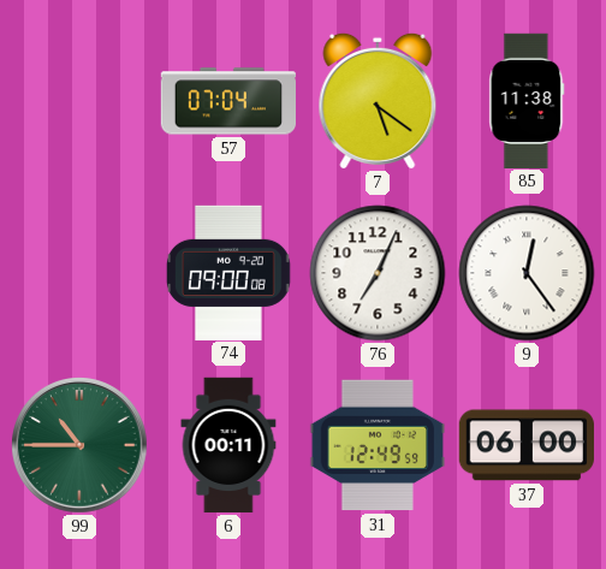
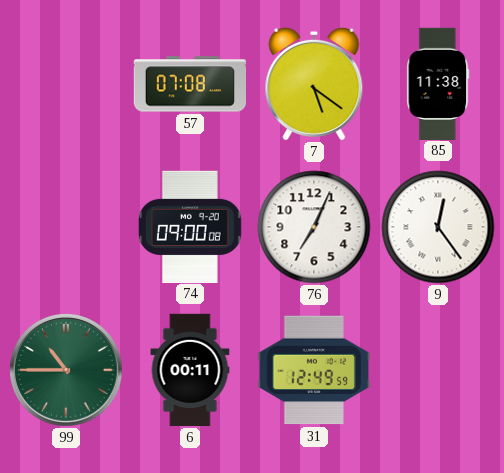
57: 07:04 -> 07:08
37: 06:00 -> none
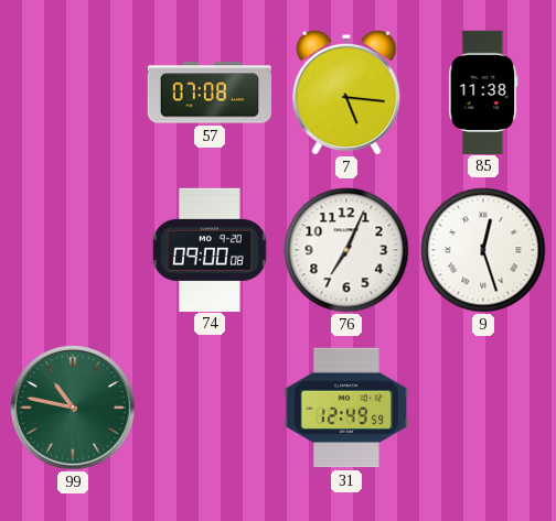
7: 5:21 -> 5:16
9: 12:24 -> 12:27
99: 10:45 -> 10:47
6: 00:11 -> none
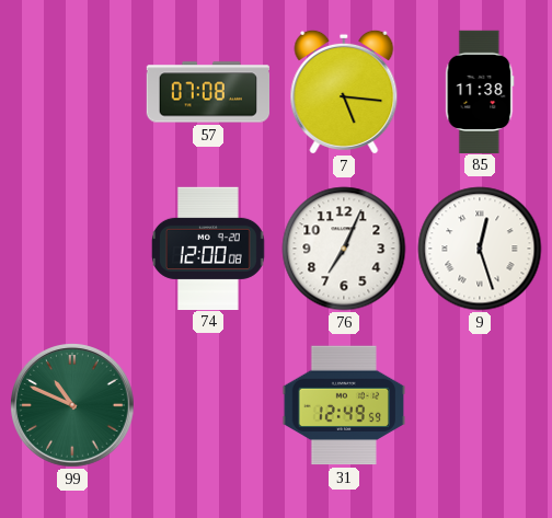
74: 09:00 -> 12:00
99: 10:47 -> 10:49
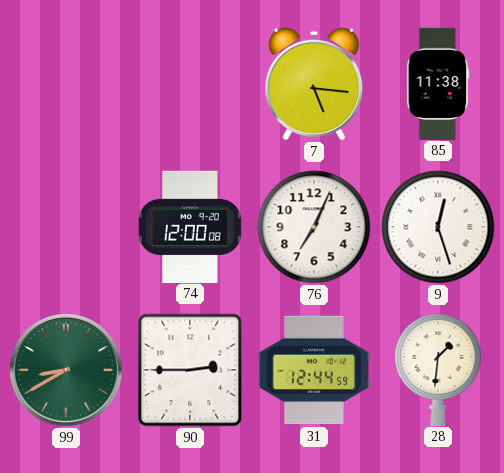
57: 07:08 -> none
99: 10:49 -> 8:40
90: none -> 2:45
31: 12:49 -> 12:44
28: none -> 1:31
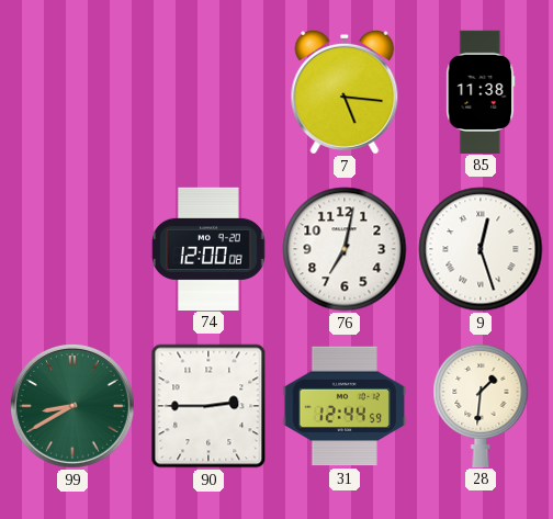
76: 7:04 -> 7:02
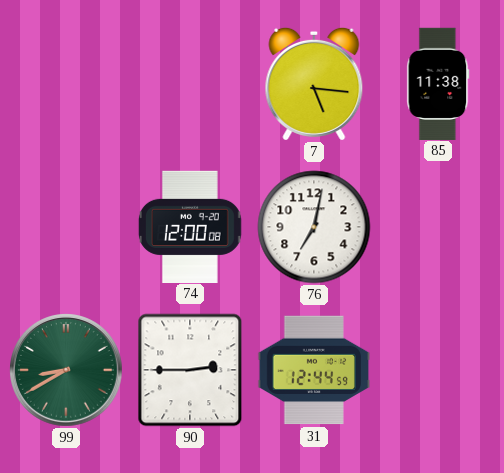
9: 12:27 -> none
28: 1:31 -> none
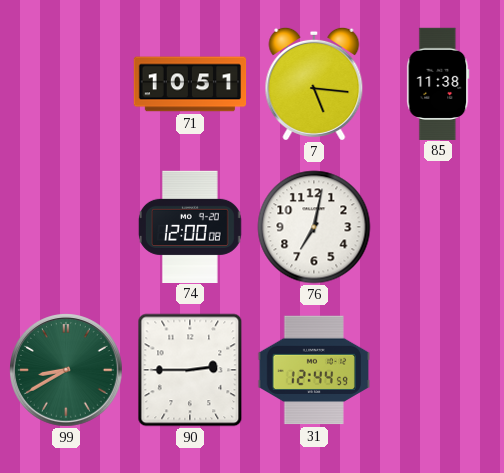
71: none -> 10:51
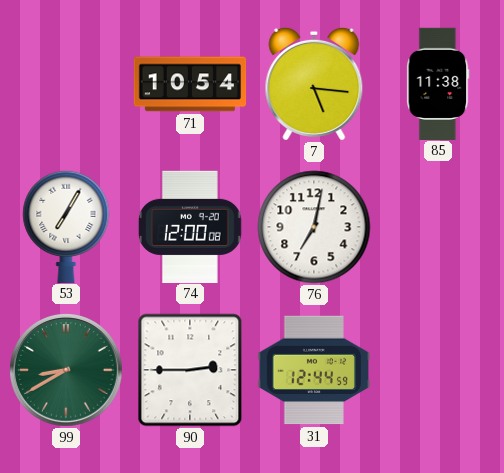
71: 10:51 -> 10:54
53: none -> 7:05
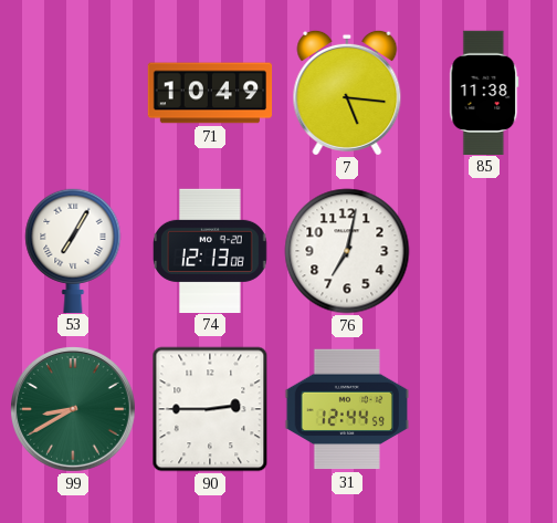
71: 10:54 -> 10:49
74: 12:00 -> 12:13
